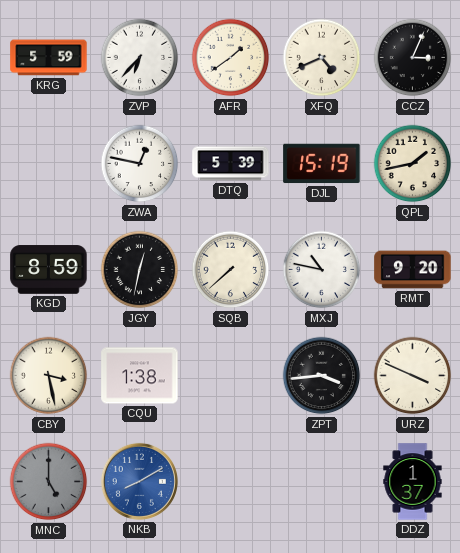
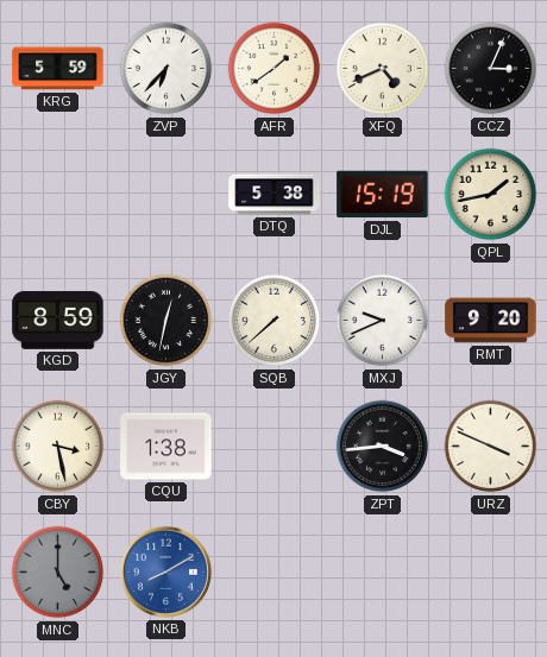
ZWA: 12:47 -> none
DTQ: 5:39 -> 5:38
MXJ: 10:47 -> 9:41
DDZ: 1:37 -> none
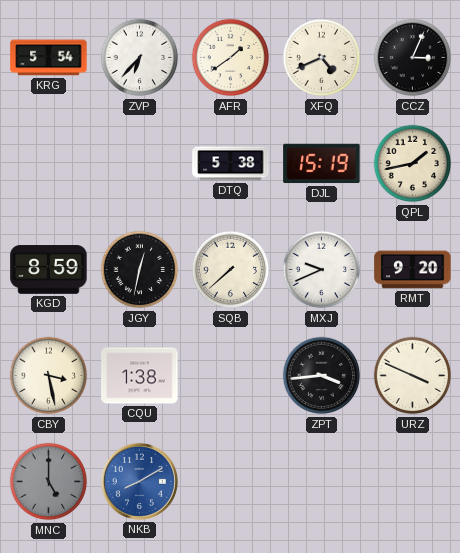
KRG: 5:59 -> 5:54
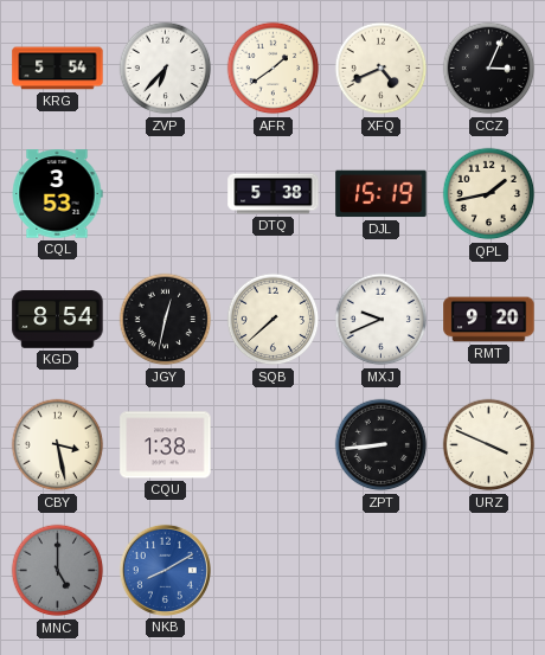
CQL: none -> 3:53
KGD: 8:59 -> 8:54
ZPT: 3:44 -> 8:44
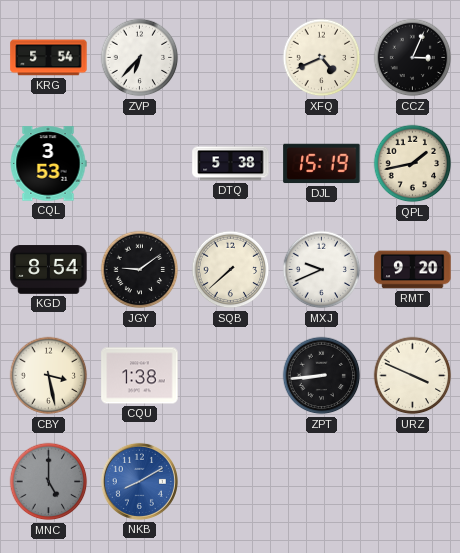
AFR: 1:39 -> none
JGY: 12:32 -> 9:09
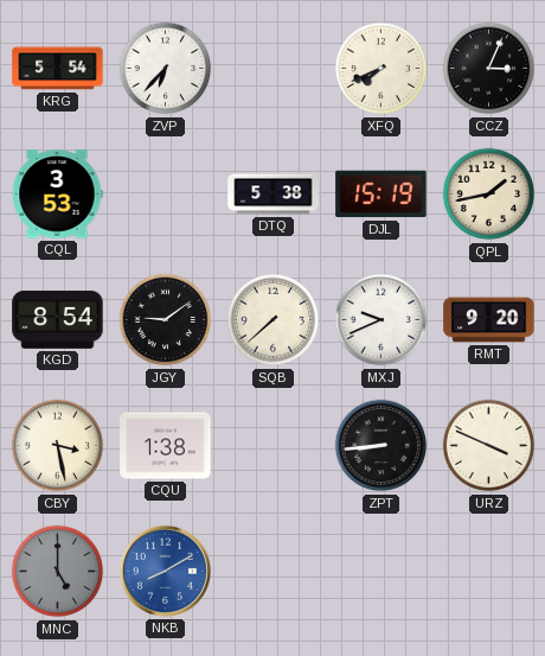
XFQ: 4:41 -> 7:41
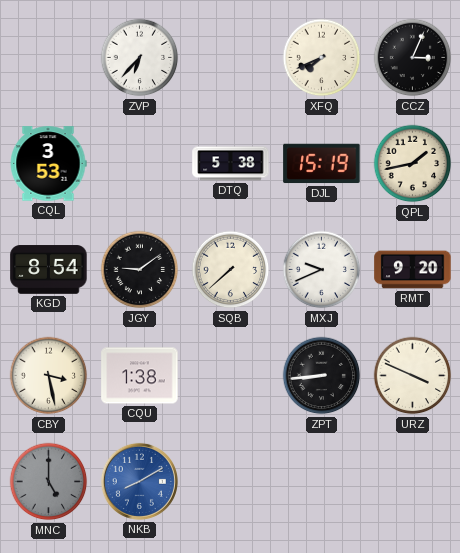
KRG: 5:54 -> none
